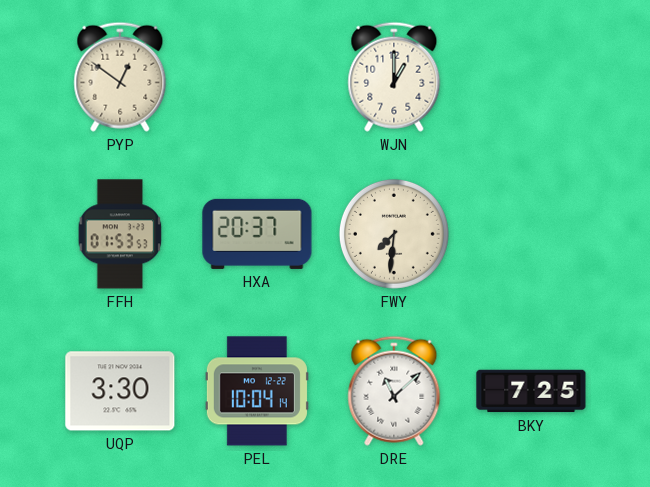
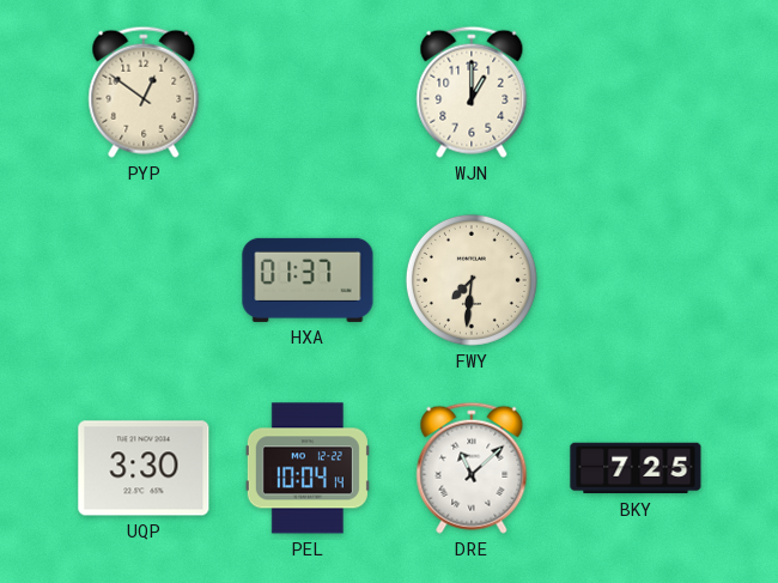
FFH: 01:53 -> none
HXA: 20:37 -> 01:37
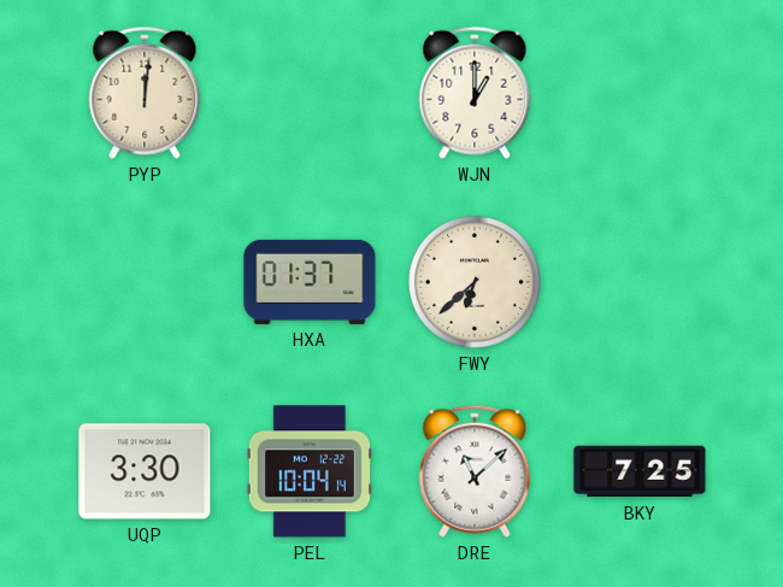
PYP: 12:51 -> 12:01
FWY: 7:31 -> 6:38
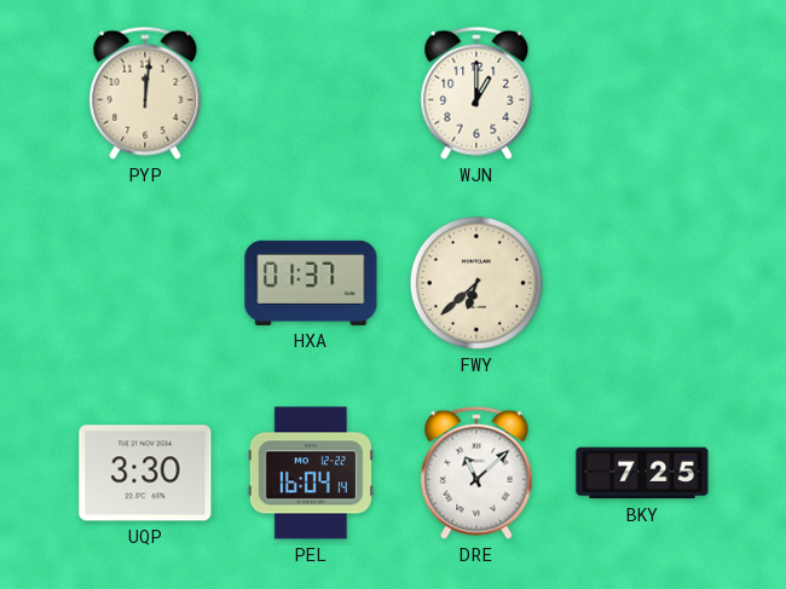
PEL: 10:04 -> 16:04
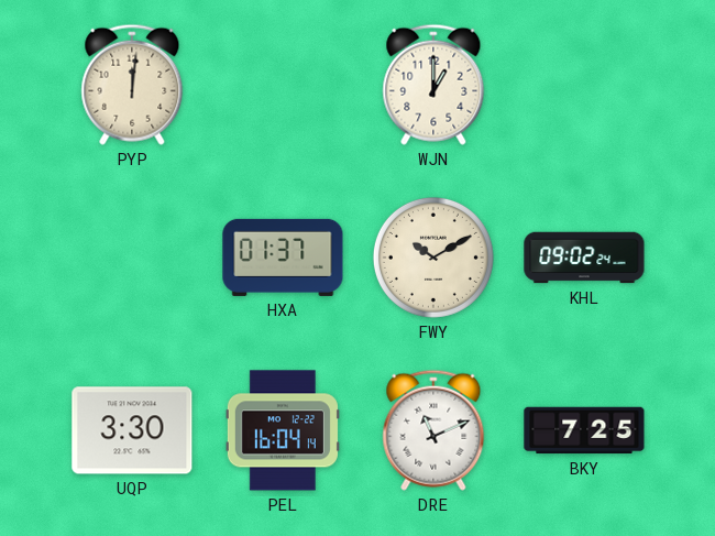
FWY: 6:38 -> 10:10
KHL: none -> 09:02
DRE: 11:08 -> 11:11
